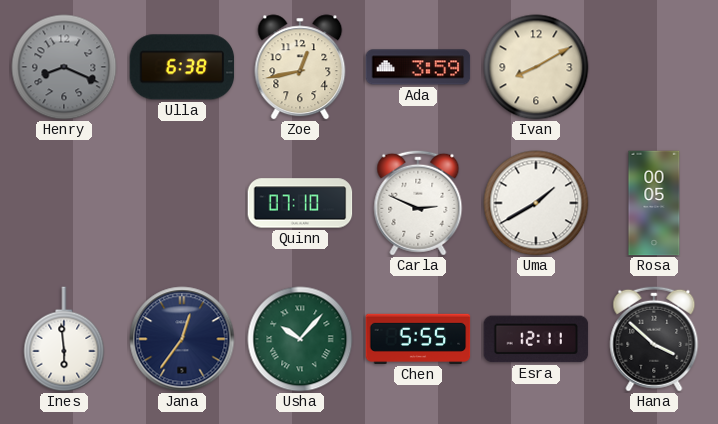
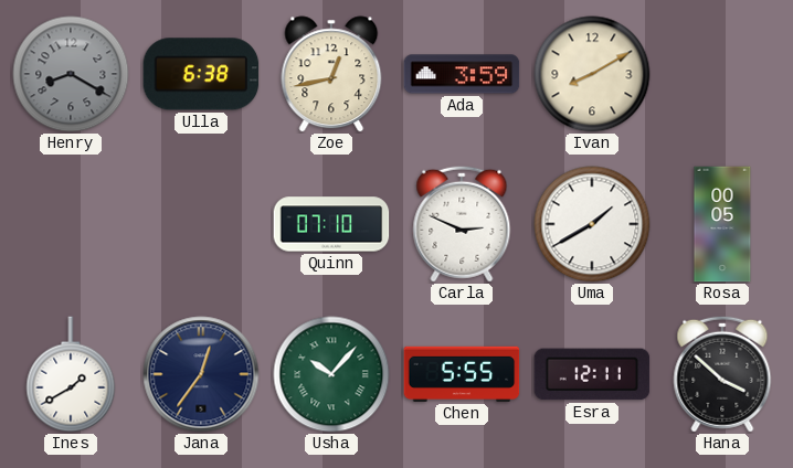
Henry: 8:19 -> 8:20
Ines: 5:59 -> 1:40
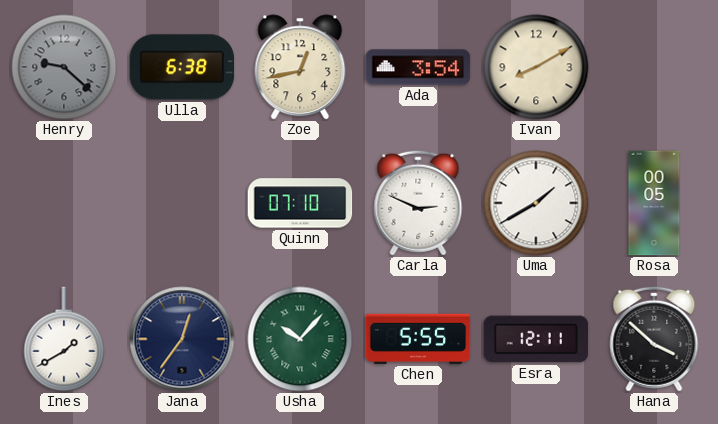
Henry: 8:20 -> 9:22
Ada: 3:59 -> 3:54
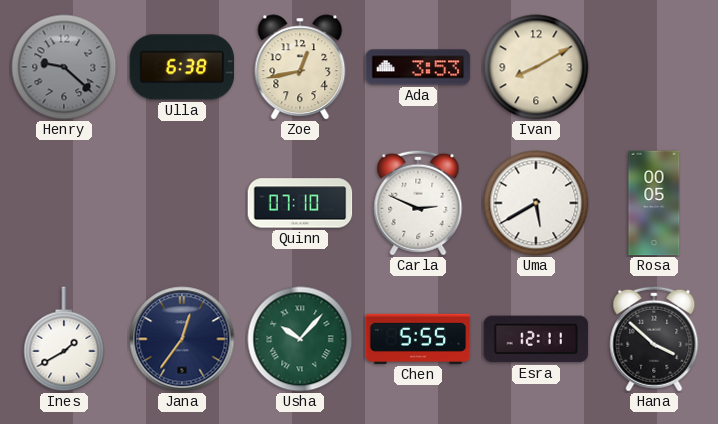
Ada: 3:54 -> 3:53
Uma: 1:40 -> 5:40
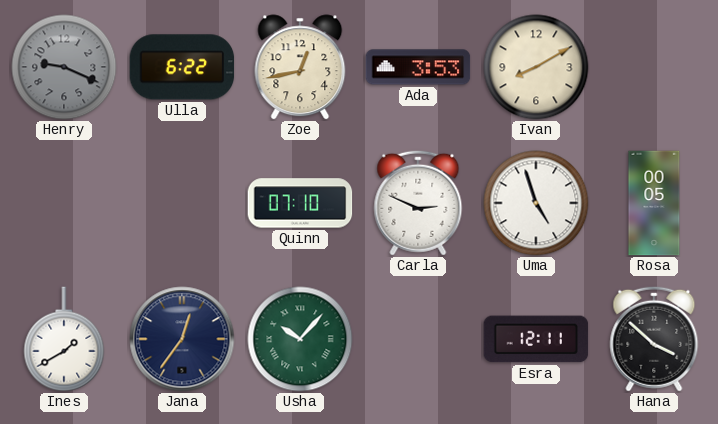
Henry: 9:22 -> 9:19
Ulla: 6:38 -> 6:22
Uma: 5:40 -> 4:57
Chen: 5:55 -> none
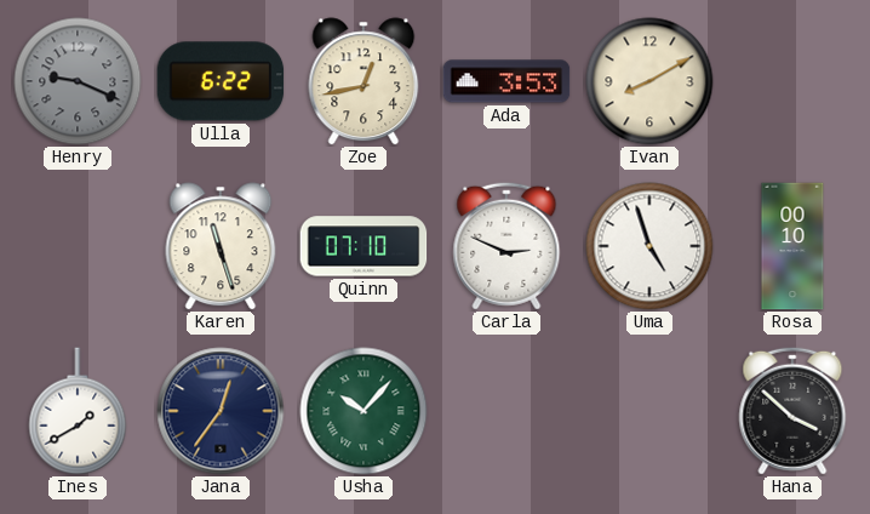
Karen: none -> 11:27
Rosa: 00:05 -> 00:10
Esra: 12:11 -> none
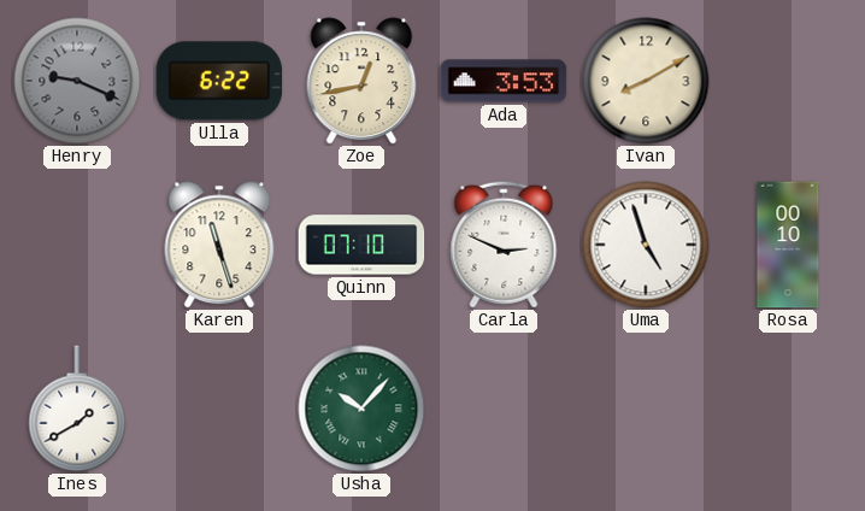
Jana: 12:36 -> none
Hana: 3:52 -> none
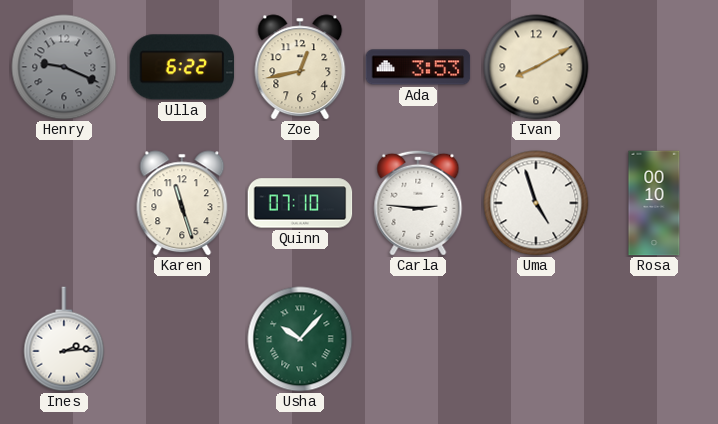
Carla: 2:49 -> 2:46
Ines: 1:40 -> 2:14
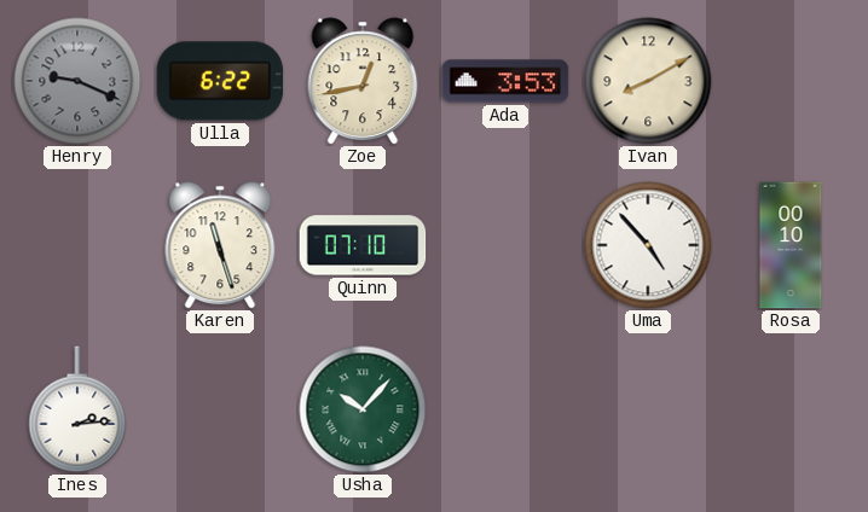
Carla: 2:46 -> none
Uma: 4:57 -> 4:53
